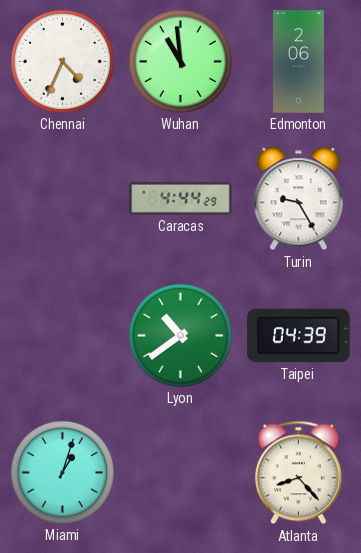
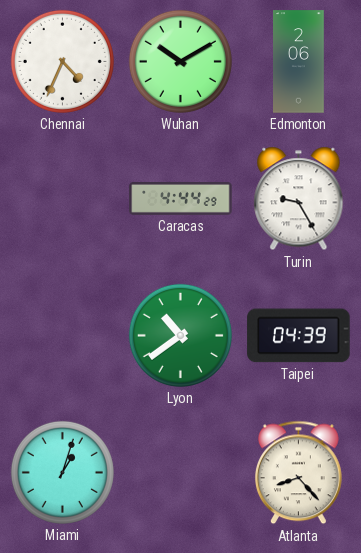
Wuhan: 10:59 -> 10:10
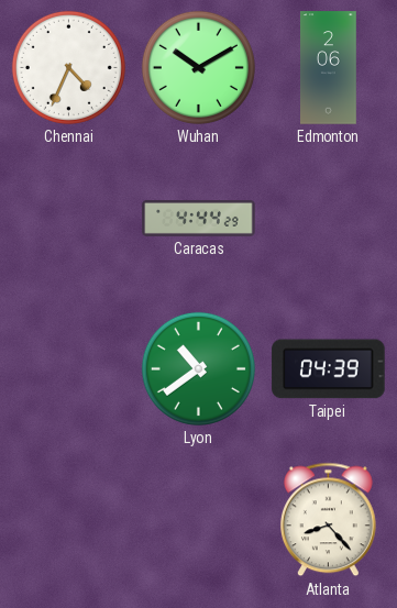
Turin: 9:25 -> none
Miami: 1:03 -> none
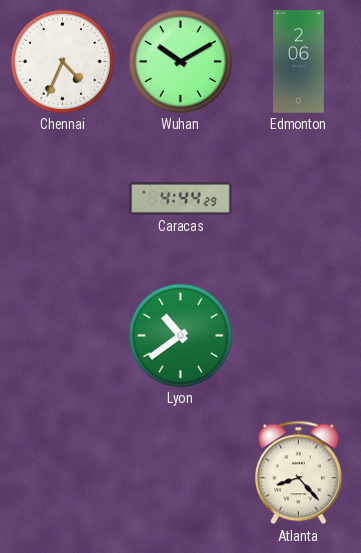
Taipei: 04:39 -> none
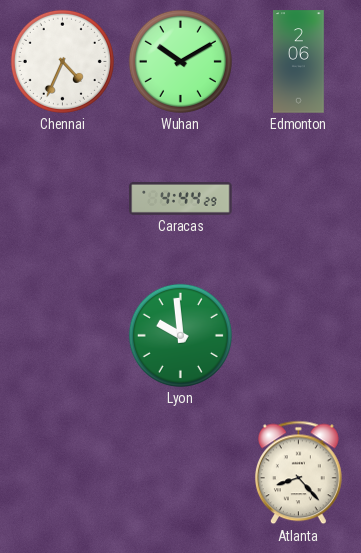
Lyon: 10:39 -> 9:59
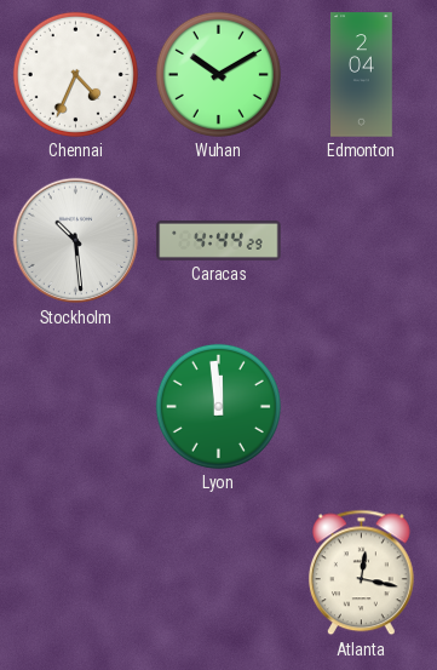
Edmonton: 2:06 -> 2:04
Stockholm: none -> 10:29
Lyon: 9:59 -> 11:59
Atlanta: 8:23 -> 12:17
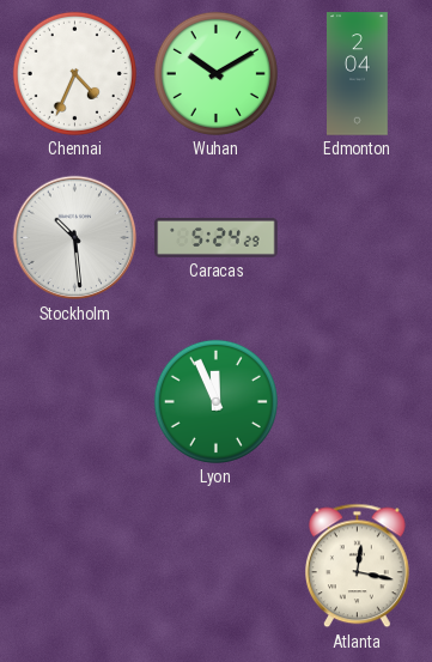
Caracas: 4:44 -> 5:24
Lyon: 11:59 -> 11:56
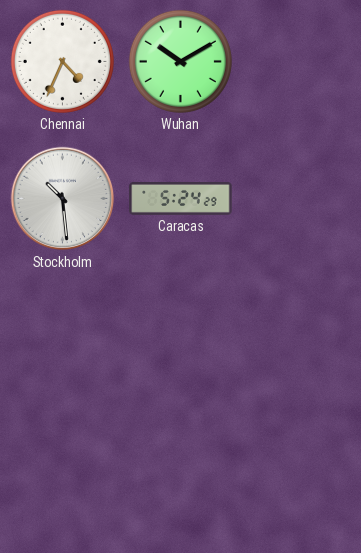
Edmonton: 2:04 -> none
Lyon: 11:56 -> none
Atlanta: 12:17 -> none
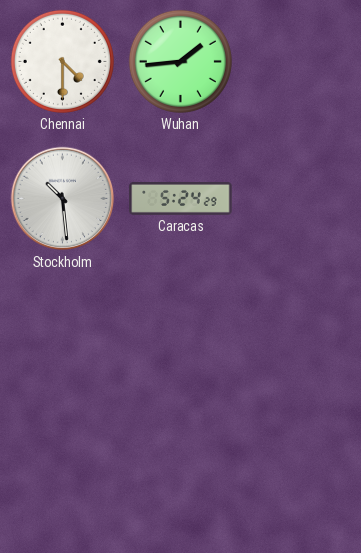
Chennai: 4:34 -> 4:30
Wuhan: 10:10 -> 1:44
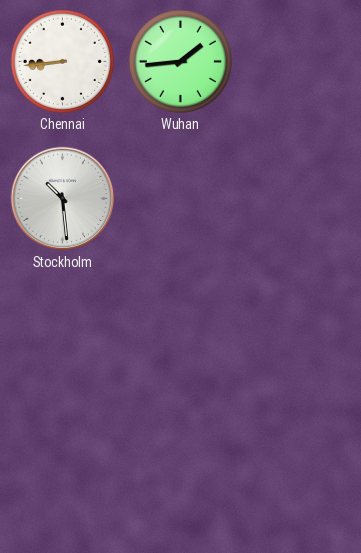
Chennai: 4:30 -> 8:44
Caracas: 5:24 -> none
